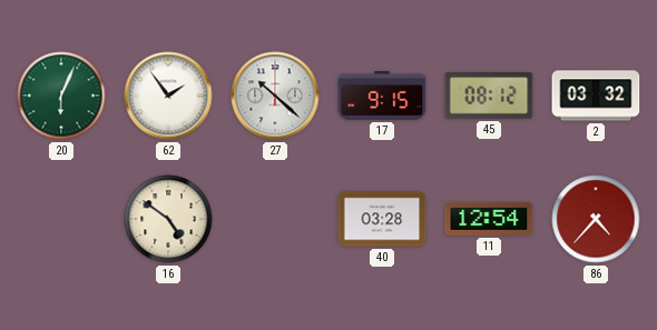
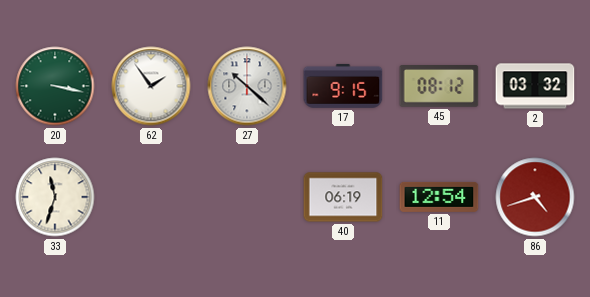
20: 6:04 -> 3:17
33: none -> 11:33
16: 4:51 -> none
40: 03:28 -> 06:19
86: 4:37 -> 4:42
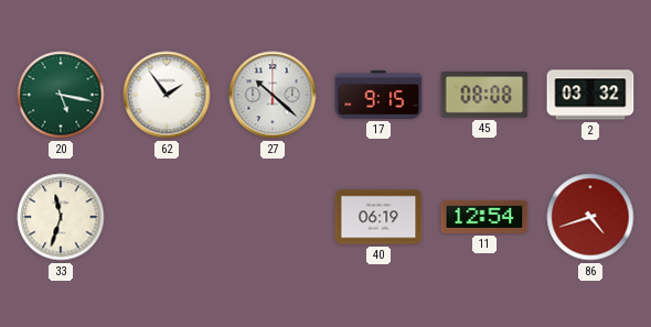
20: 3:17 -> 5:17
45: 08:12 -> 08:08
